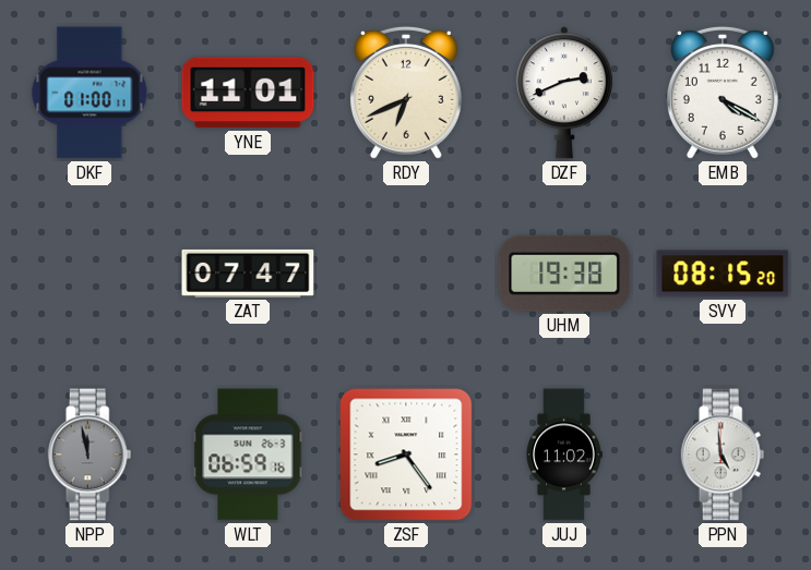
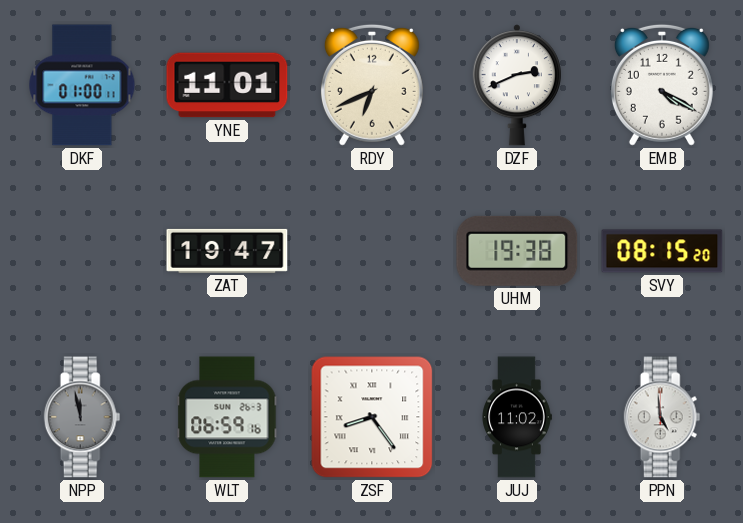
ZAT: 07:47 -> 19:47
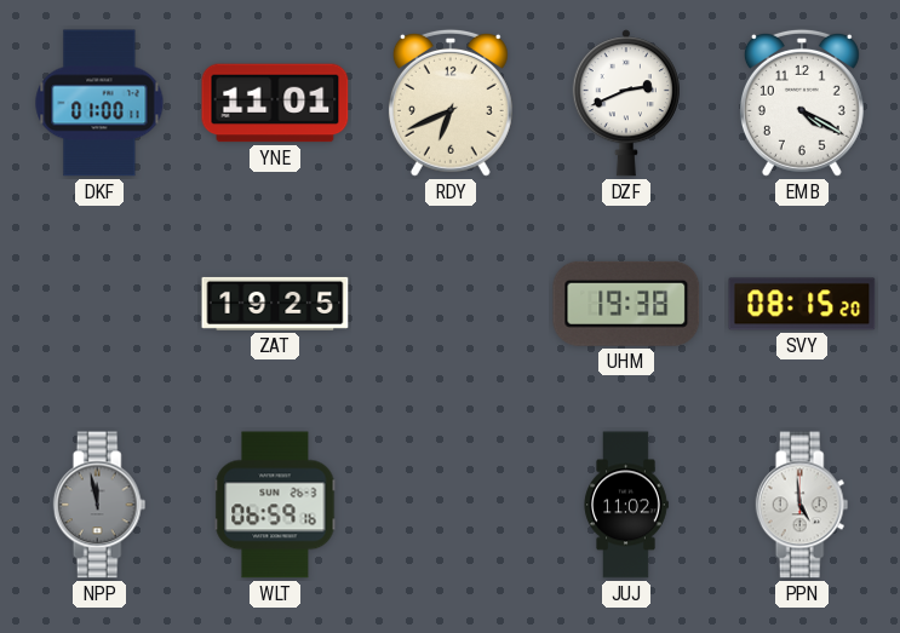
ZAT: 19:47 -> 19:25
ZSF: 8:24 -> none
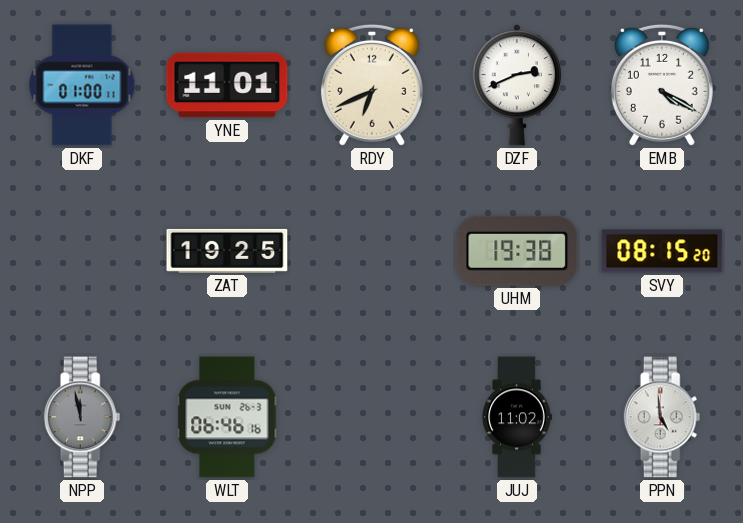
WLT: 06:59 -> 06:46
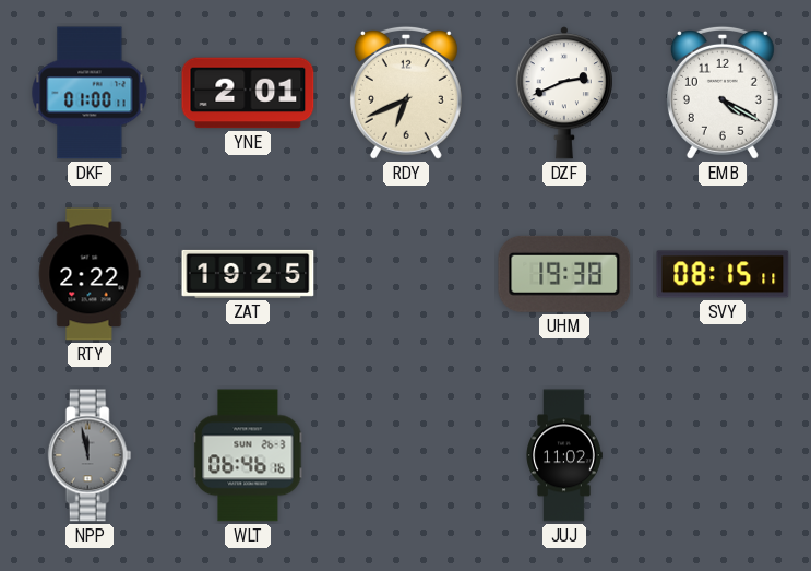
YNE: 11:01 -> 2:01
RTY: none -> 2:22
SVY: 08:15:20 -> 08:15:11
PPN: 4:59 -> none
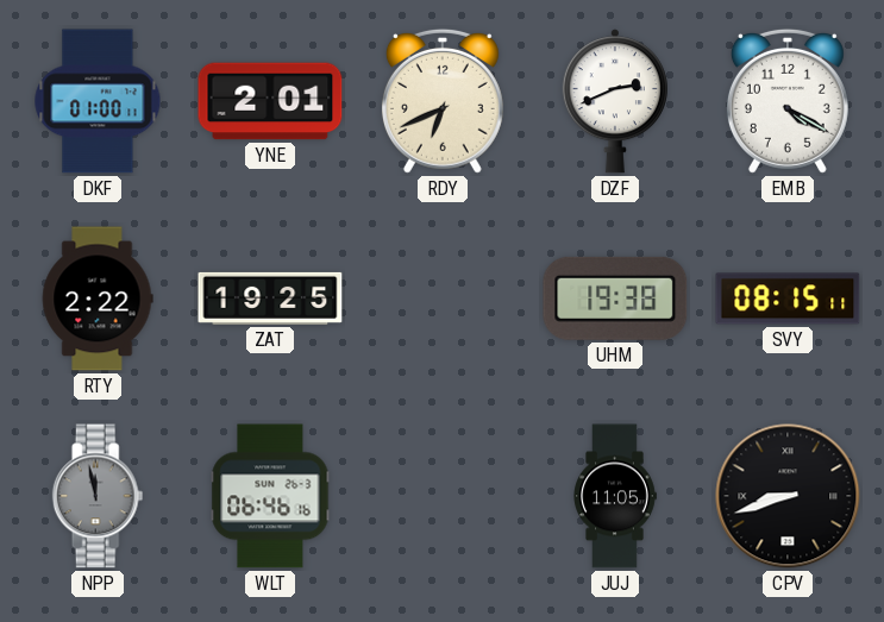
JUJ: 11:02 -> 11:05
CPV: none -> 8:42
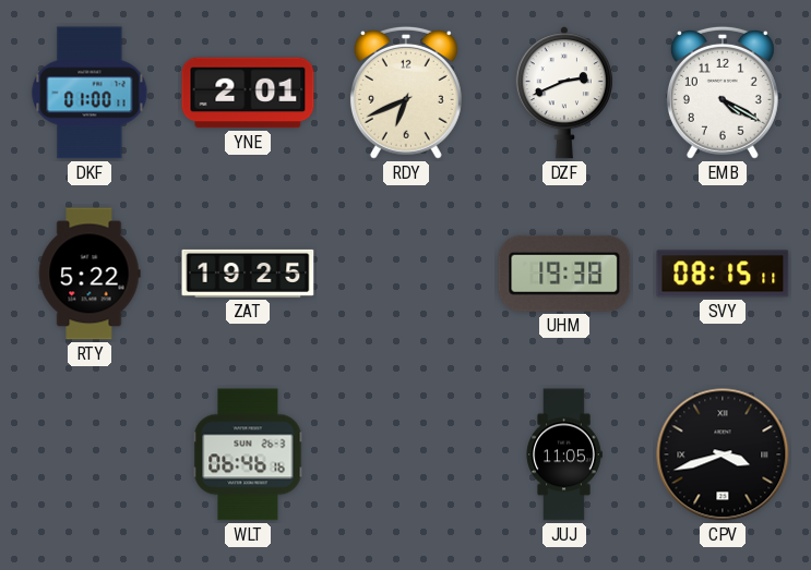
RTY: 2:22 -> 5:22
NPP: 11:58 -> none
CPV: 8:42 -> 3:42
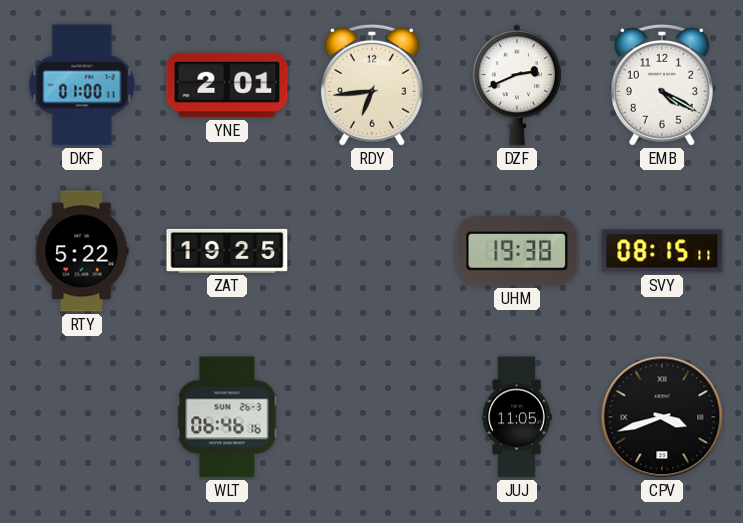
RDY: 6:41 -> 6:44
